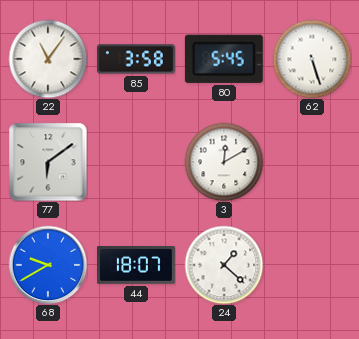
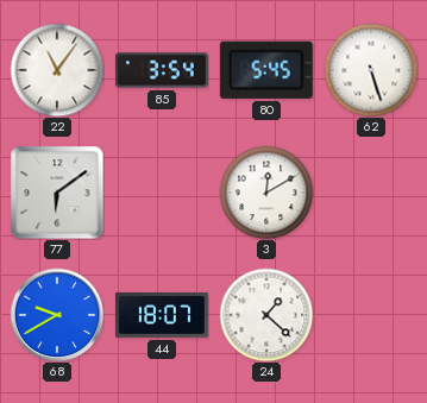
85: 3:58 -> 3:54
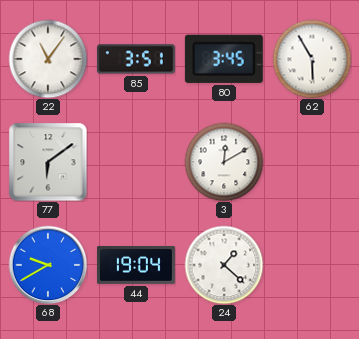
85: 3:54 -> 3:51
80: 5:45 -> 3:45
62: 5:27 -> 5:55
44: 18:07 -> 19:04
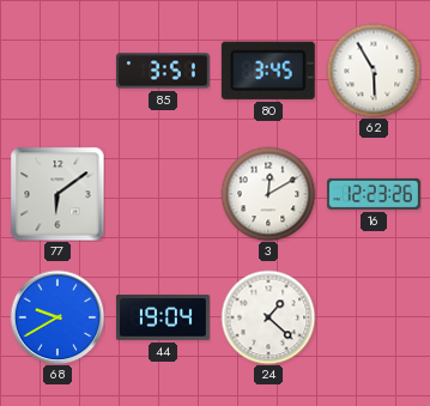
22: 11:06 -> none
16: none -> 12:23
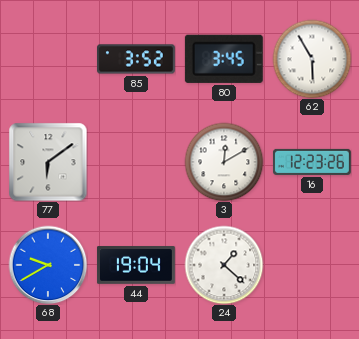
85: 3:51 -> 3:52
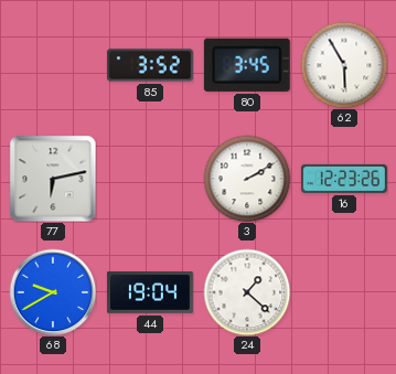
77: 6:09 -> 6:13
3: 12:10 -> 2:10
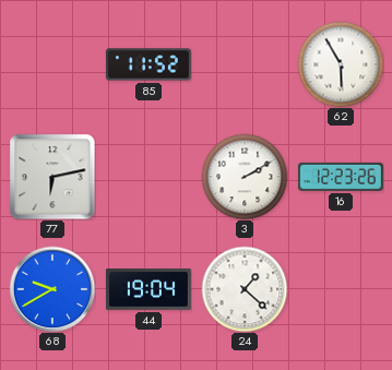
85: 3:52 -> 11:52
80: 3:45 -> none
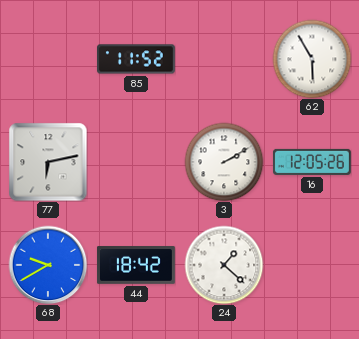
16: 12:23 -> 12:05
44: 19:04 -> 18:42
